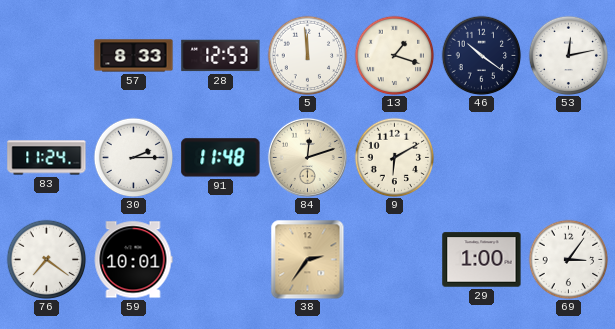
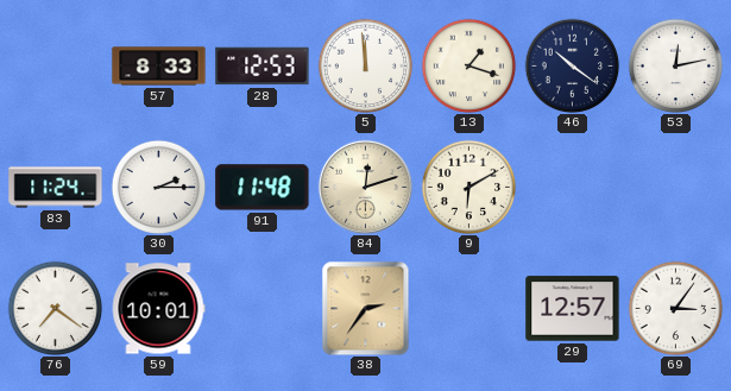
29: 1:00 -> 12:57
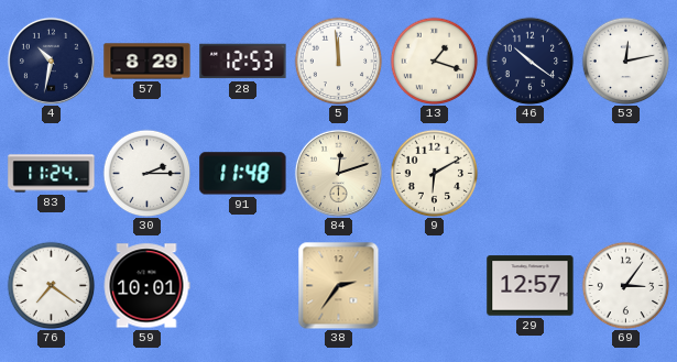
4: none -> 10:32
57: 8:33 -> 8:29
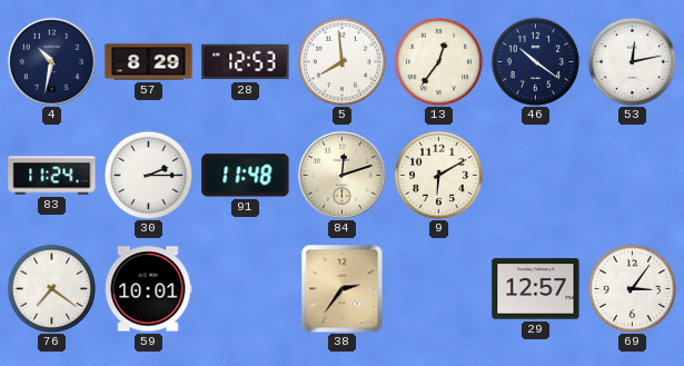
5: 11:59 -> 7:59
13: 1:18 -> 12:36
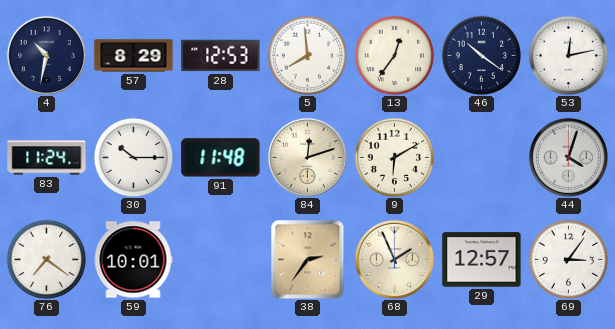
30: 2:15 -> 10:15
44: none -> 4:03
68: none -> 1:56
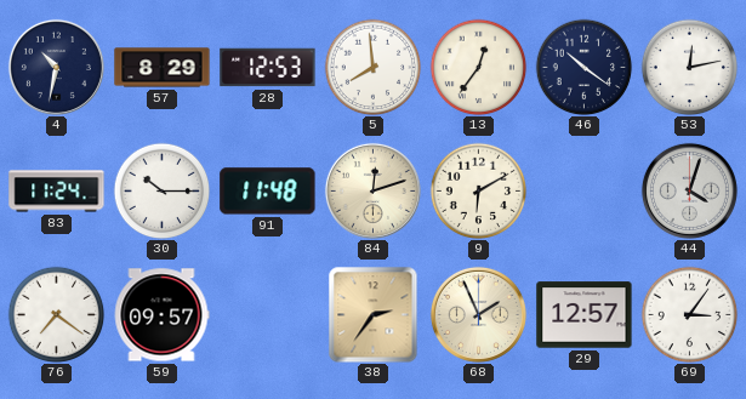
59: 10:01 -> 09:57
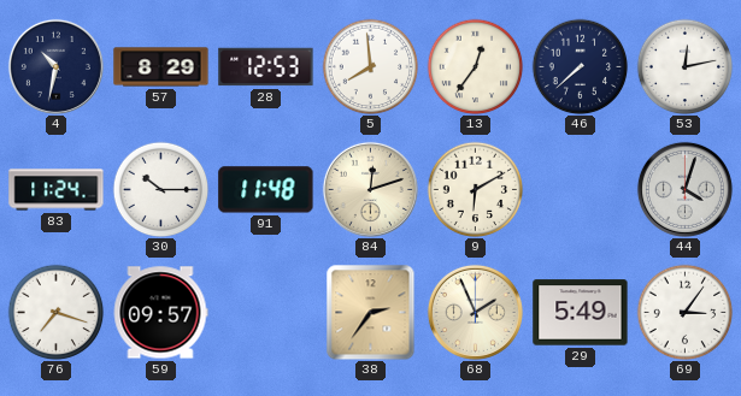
46: 10:21 -> 7:38
76: 7:21 -> 7:18
29: 12:57 -> 5:49
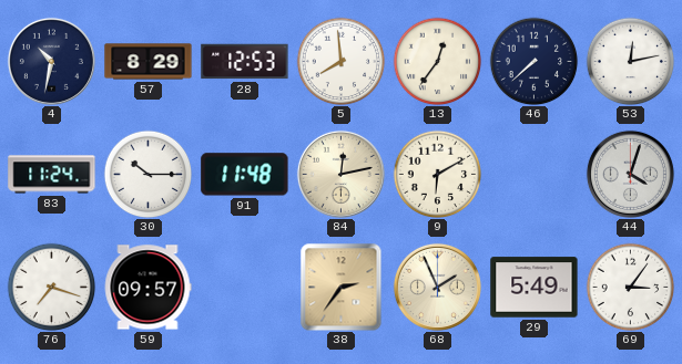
84: 12:12 -> 12:13
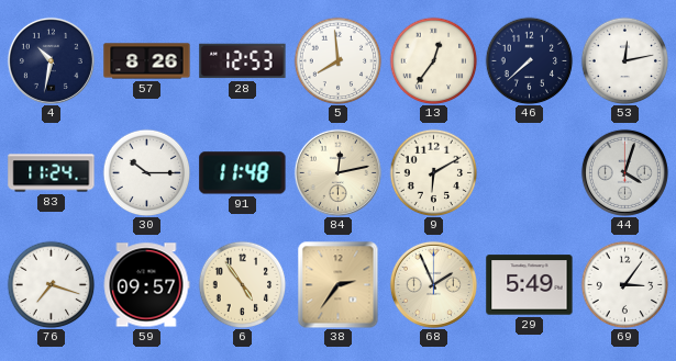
57: 8:29 -> 8:26
6: none -> 4:54
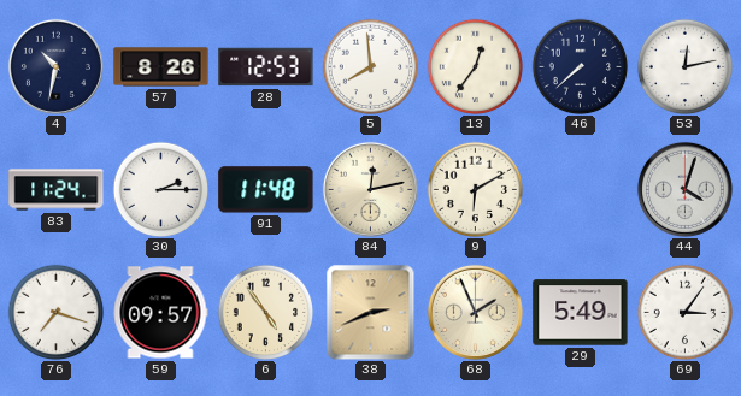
30: 10:15 -> 2:15
38: 2:36 -> 2:41
